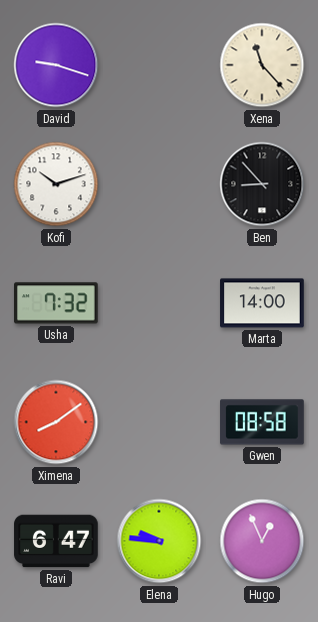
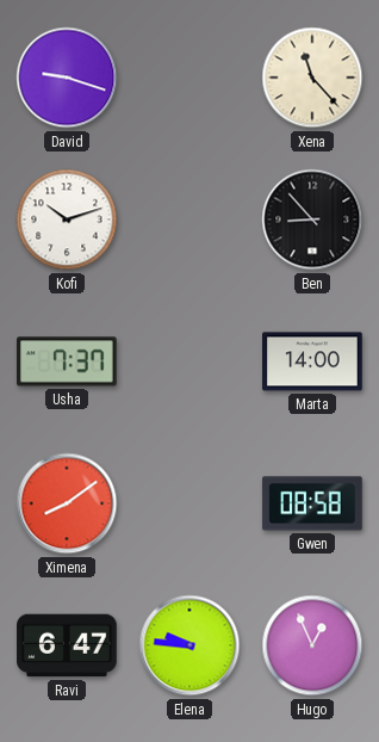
Usha: 7:32 -> 7:37
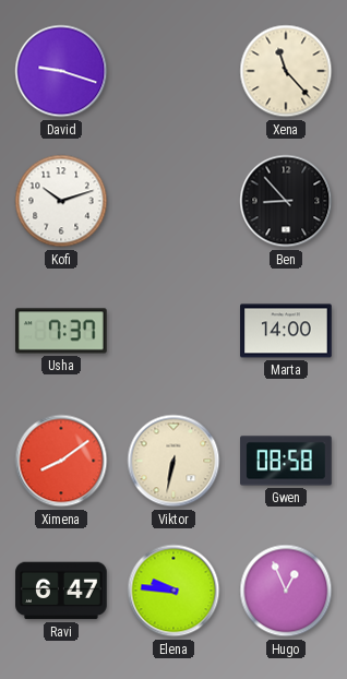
Viktor: none -> 6:32
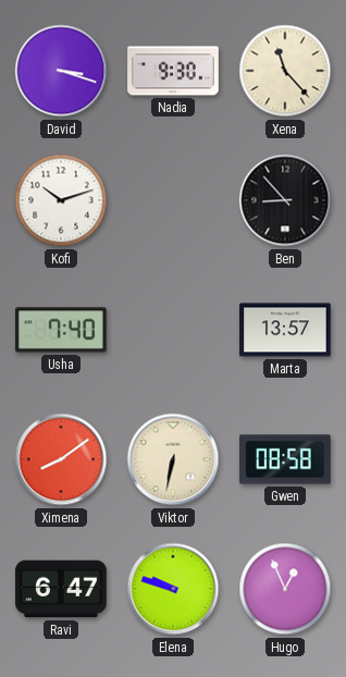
David: 9:18 -> 3:18
Nadia: none -> 9:30
Usha: 7:37 -> 7:40
Marta: 14:00 -> 13:57
Elena: 9:46 -> 9:48
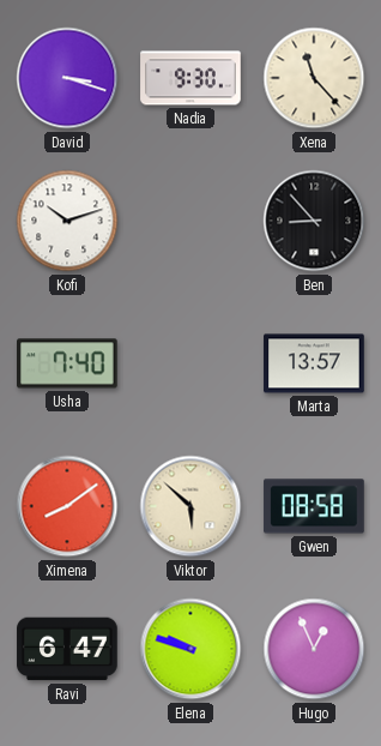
Viktor: 6:32 -> 5:52
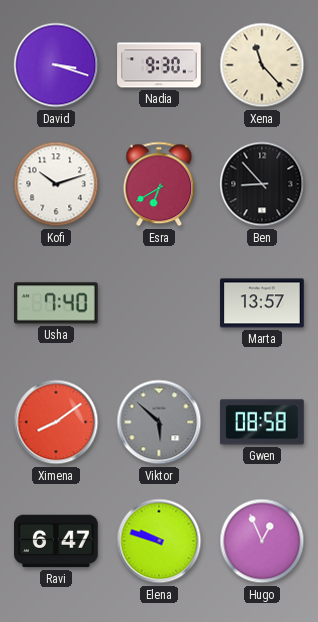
Esra: none -> 6:40
Viktor dial: cream -> grey
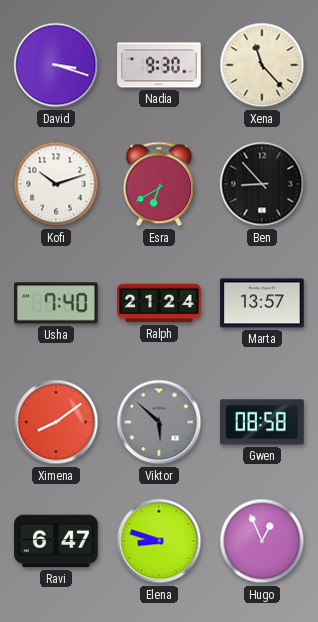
Ralph: none -> 21:24
Elena: 9:48 -> 8:48
